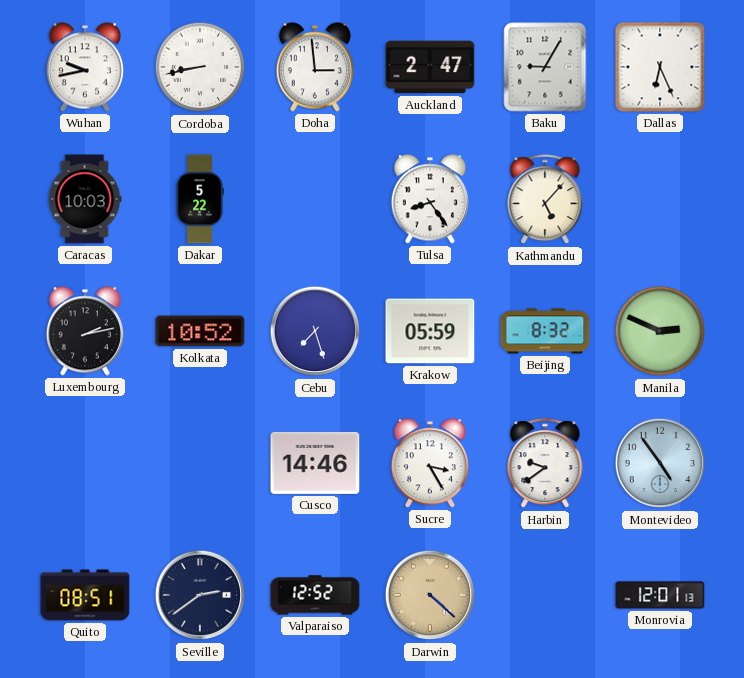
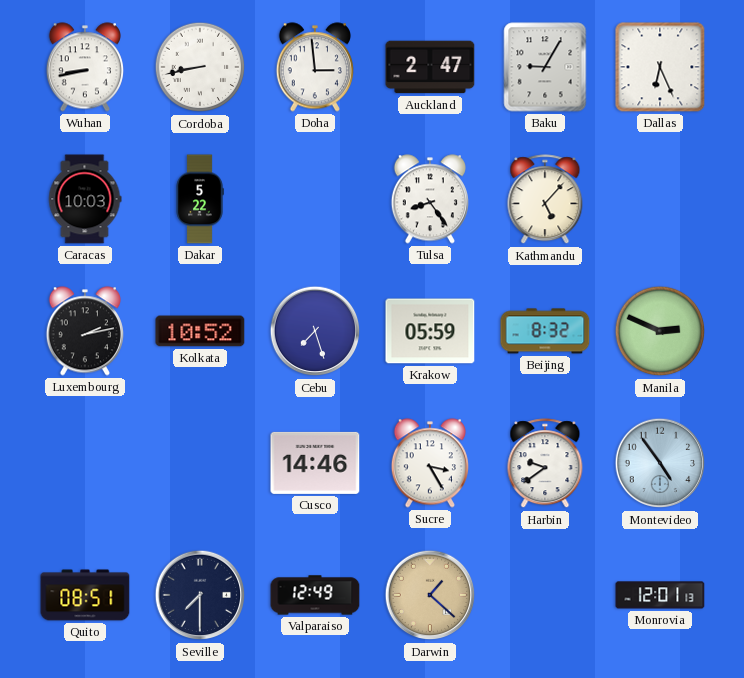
Wuhan: 9:43 -> 8:43
Seville: 2:39 -> 7:30
Valparaiso: 12:52 -> 12:49
Darwin: 4:22 -> 1:22
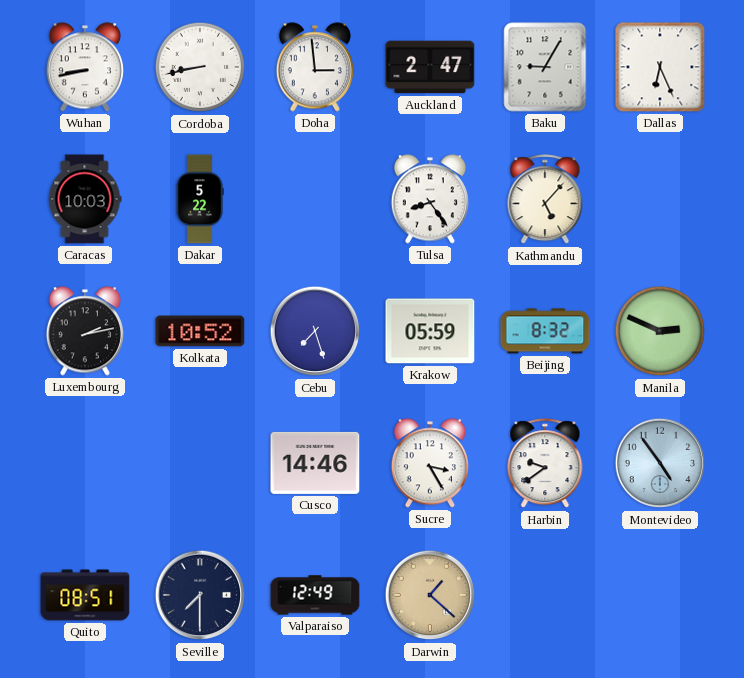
Monrovia: 12:01 -> none
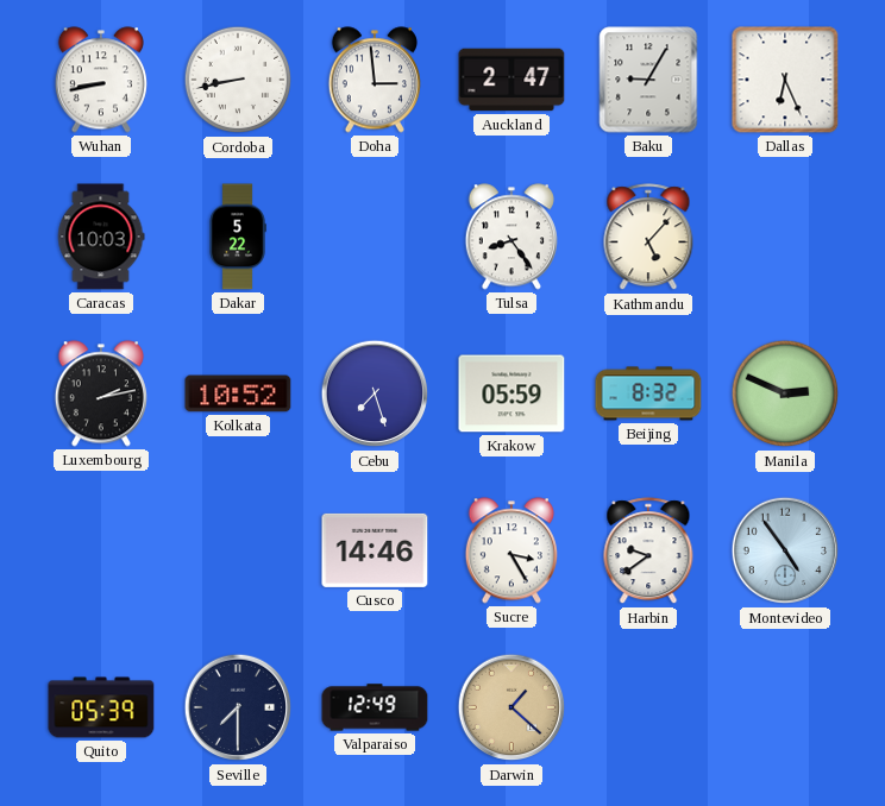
Quito: 08:51 -> 05:39
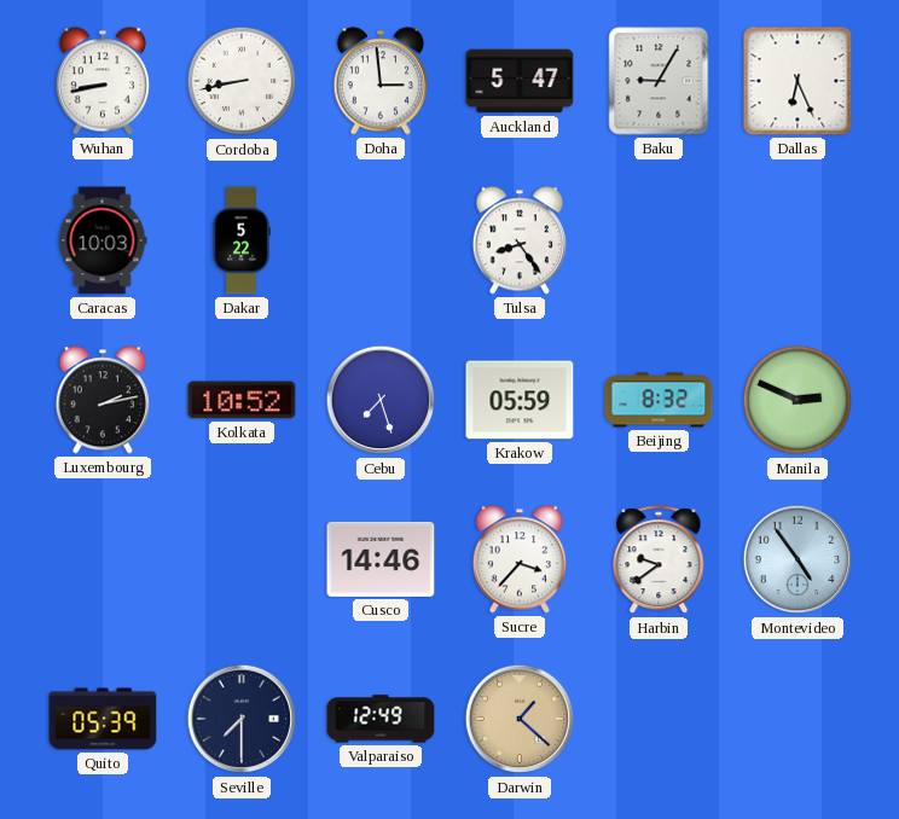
Auckland: 2:47 -> 5:47
Kathmandu: 5:07 -> none
Sucre: 3:25 -> 3:37
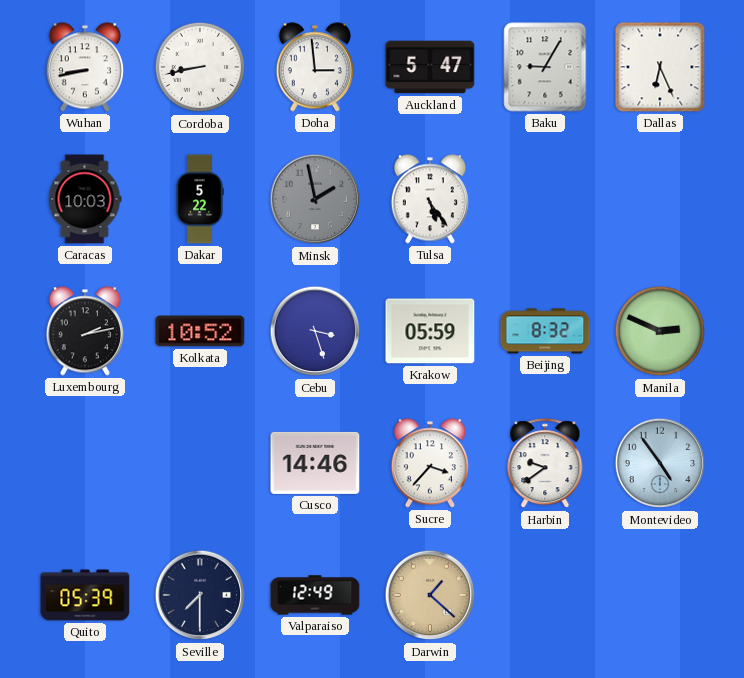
Minsk: none -> 1:58
Tulsa: 8:24 -> 5:24
Cebu: 7:27 -> 3:27
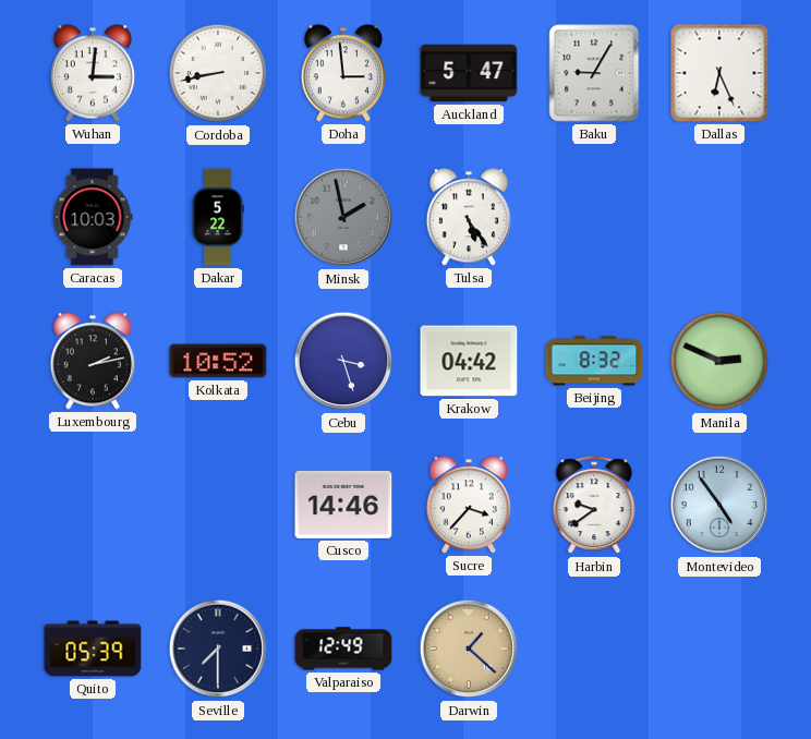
Wuhan: 8:43 -> 3:01
Krakow: 05:59 -> 04:42
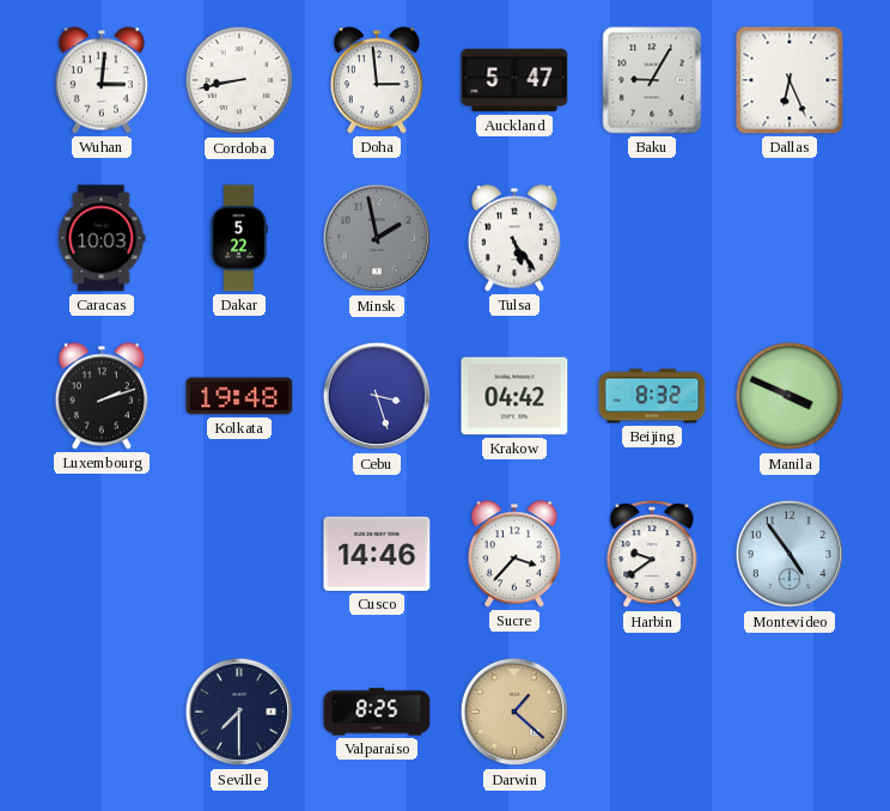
Luxembourg: 2:13 -> 2:12
Kolkata: 10:52 -> 19:48
Manila: 2:49 -> 3:49
Quito: 05:39 -> none
Valparaiso: 12:49 -> 8:25
